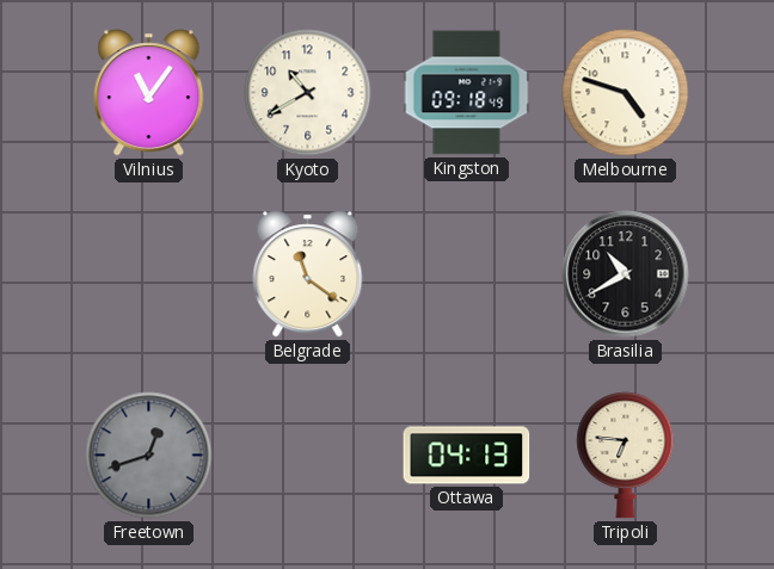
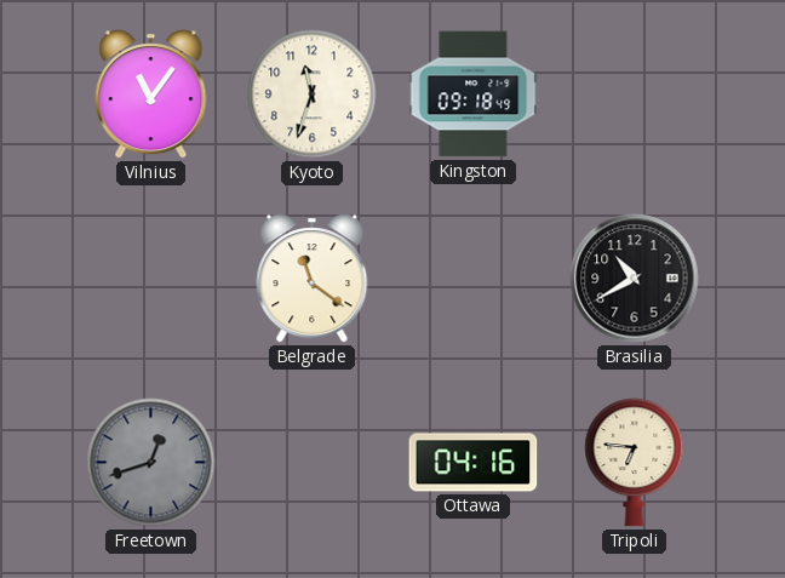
Kyoto: 10:40 -> 11:33
Melbourne: 4:48 -> none
Ottawa: 04:13 -> 04:16
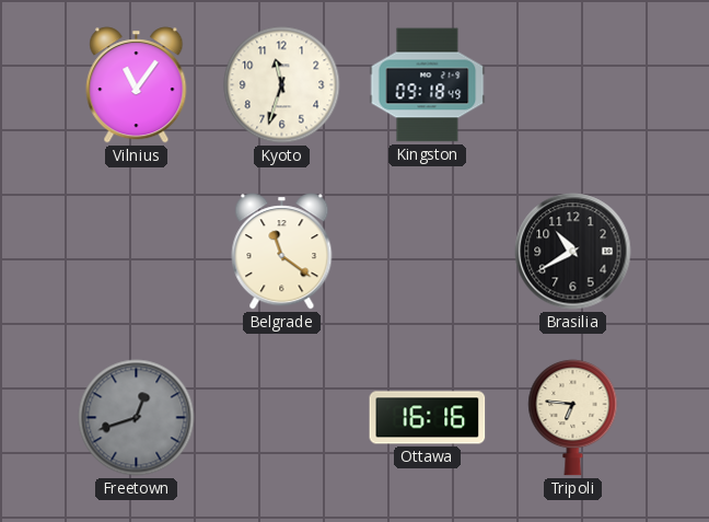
Ottawa: 04:16 -> 16:16
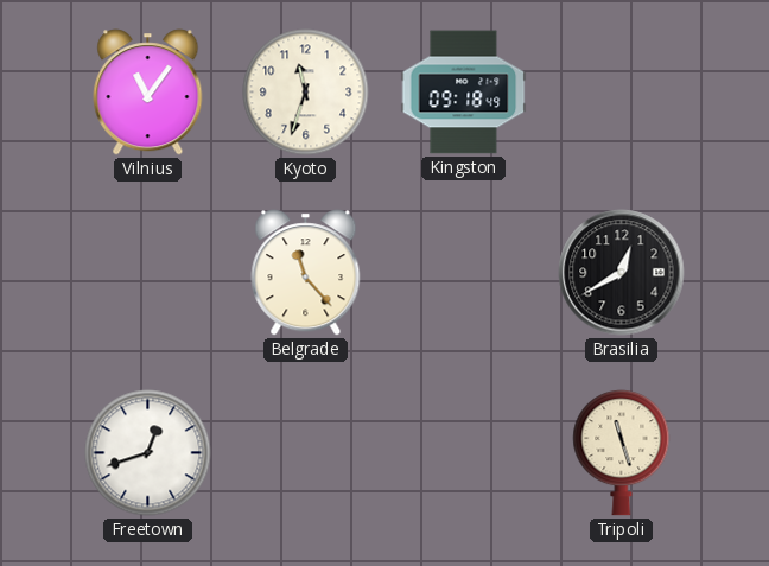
Belgrade: 11:21 -> 11:23
Brasilia: 10:40 -> 12:40
Freetown dial: grey -> white
Ottawa: 16:16 -> none
Tripoli: 6:46 -> 11:27
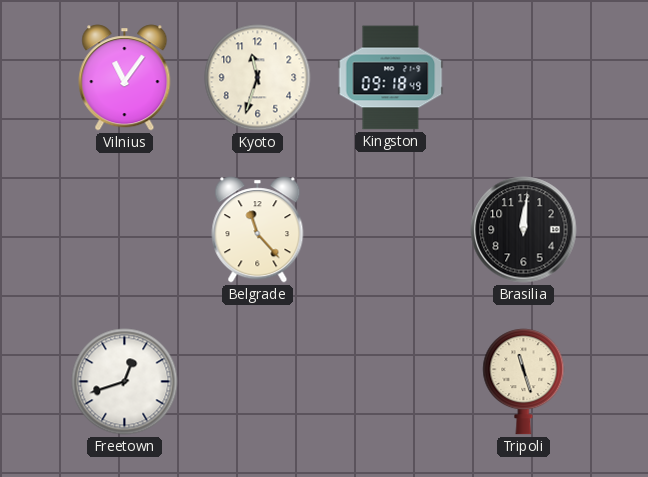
Brasilia: 12:40 -> 12:01
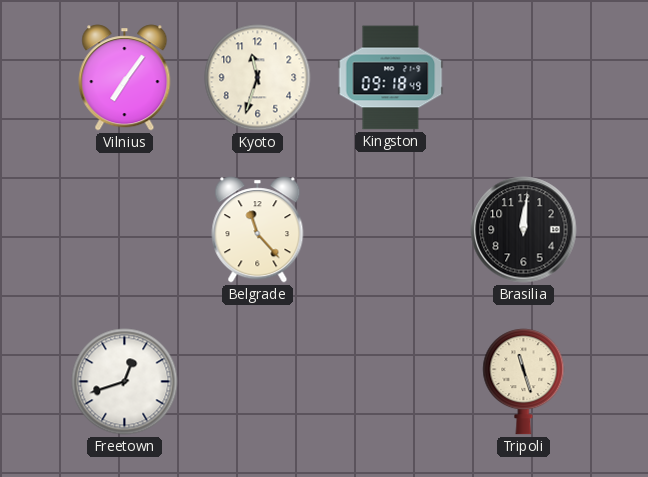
Vilnius: 11:06 -> 7:06
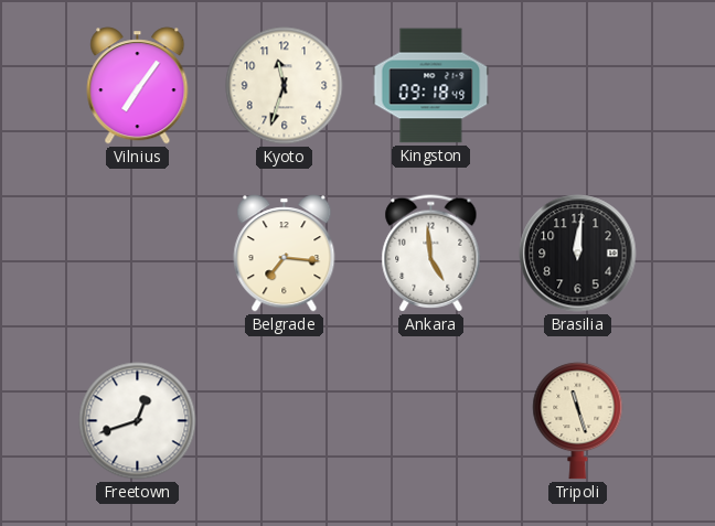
Belgrade: 11:23 -> 7:16
Ankara: none -> 4:59
